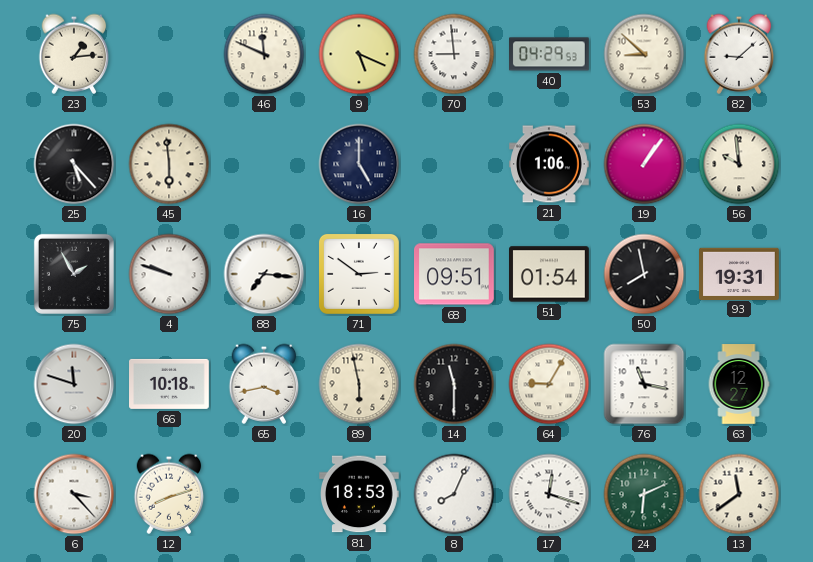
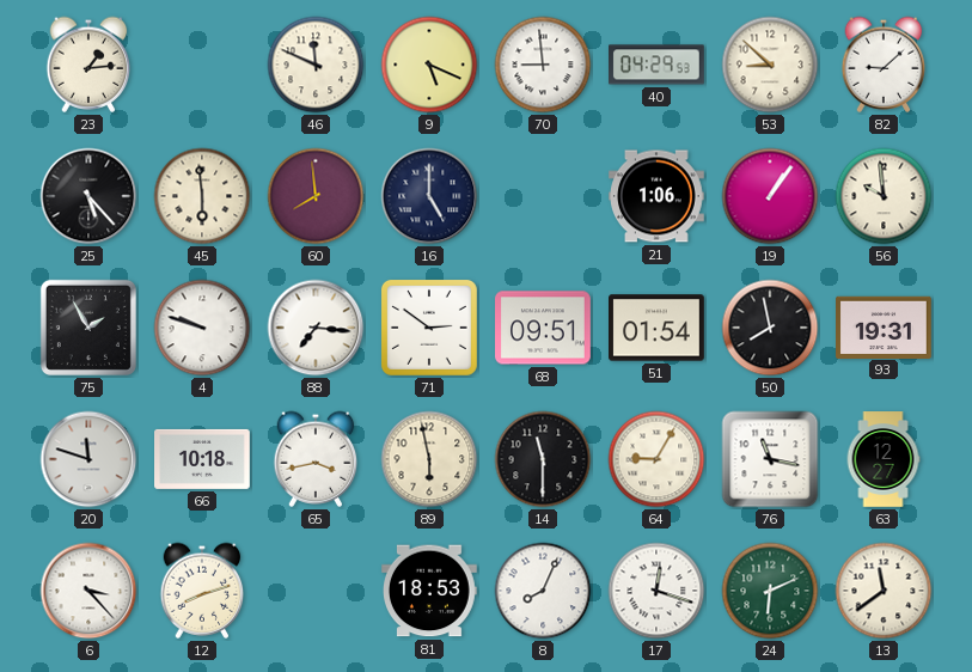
60: none -> 7:59
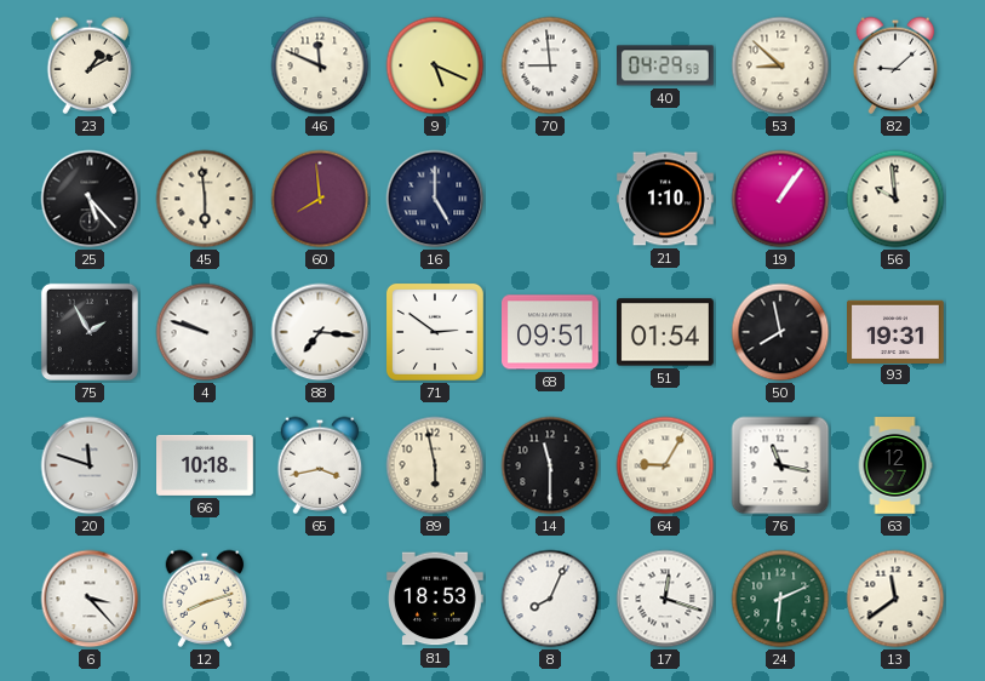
23: 1:14 -> 1:10
21: 1:06 -> 1:10
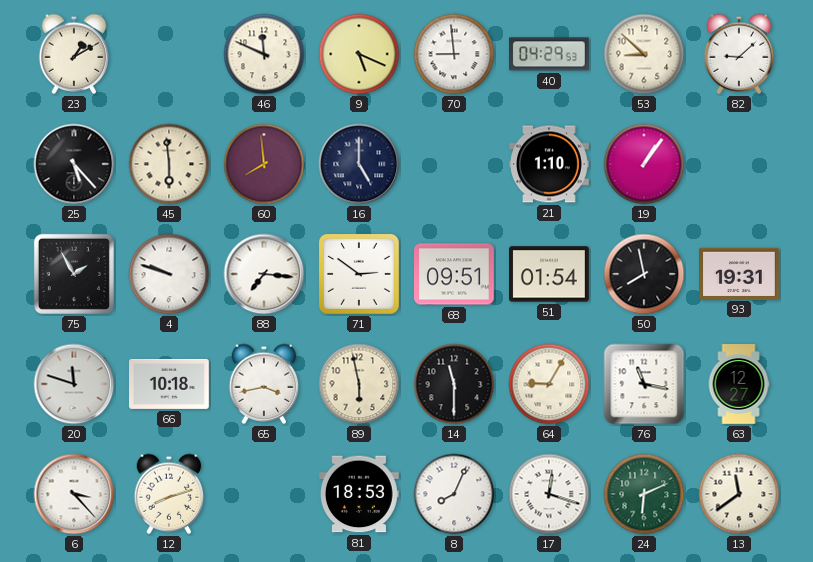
56: 9:59 -> none
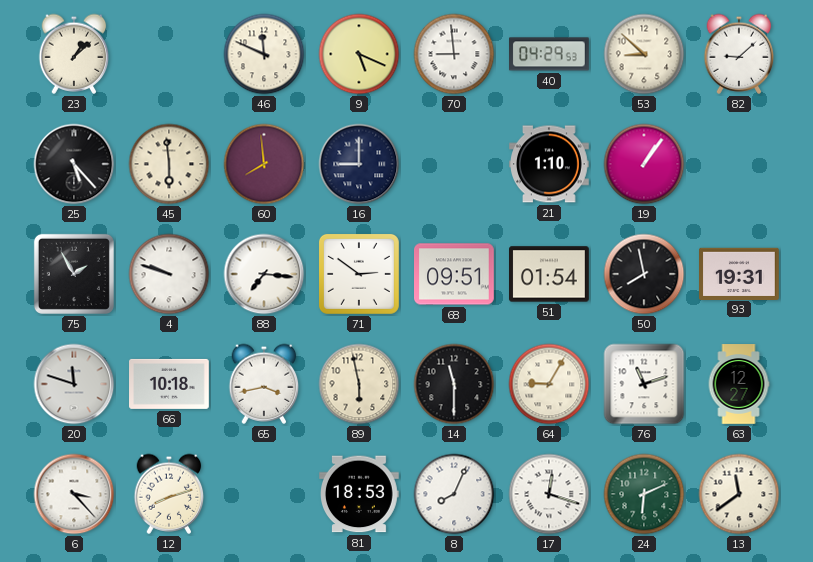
23: 1:10 -> 1:08
16: 5:00 -> 9:00
76: 11:17 -> 11:12
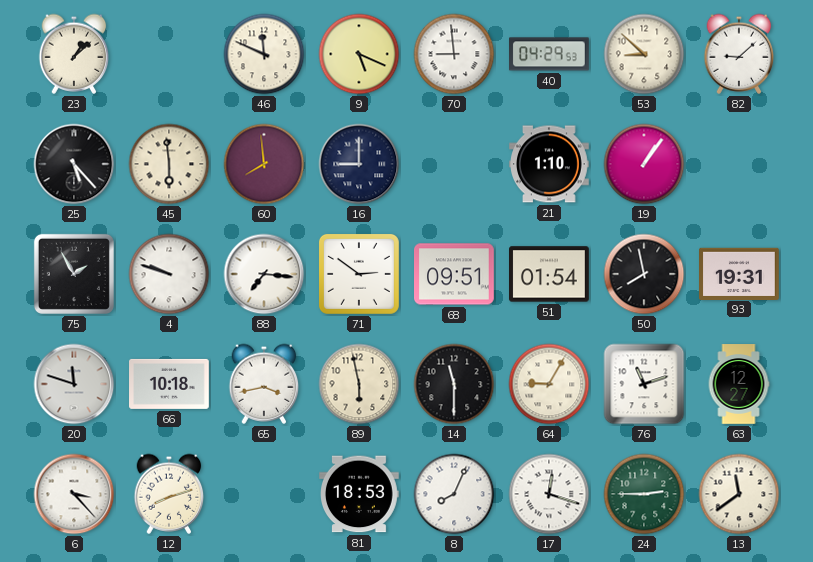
24: 6:11 -> 2:45
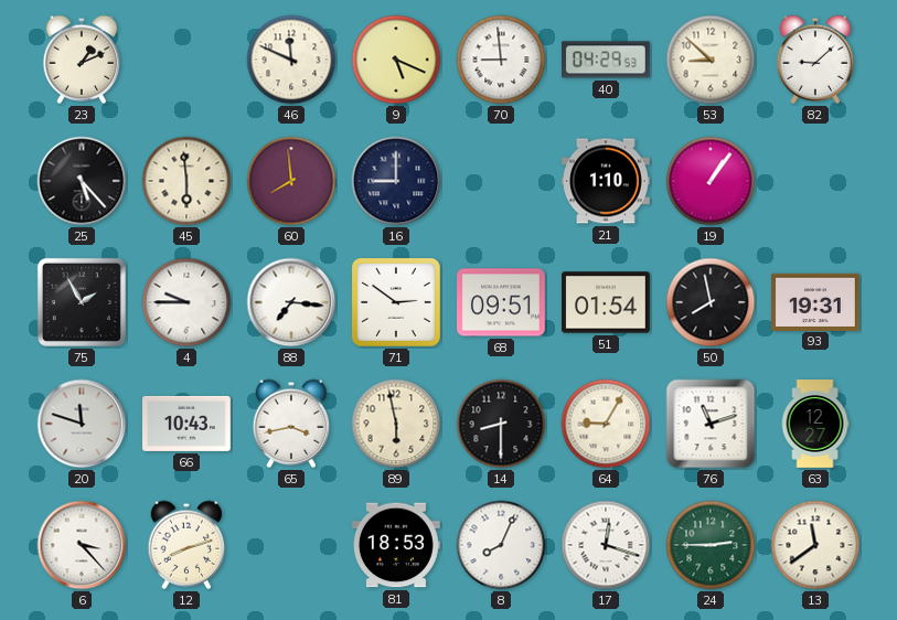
23: 1:08 -> 1:11
4: 9:48 -> 9:45
66: 10:18 -> 10:43
14: 11:30 -> 8:30
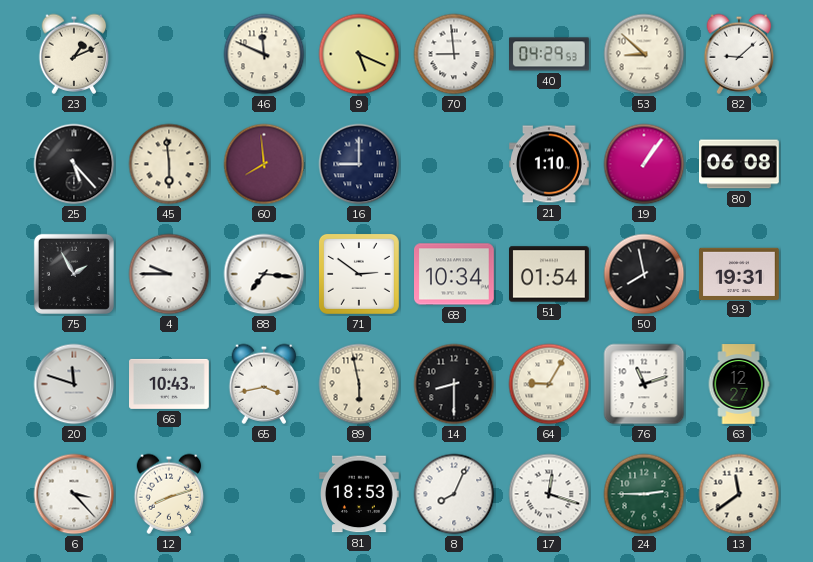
80: none -> 06:08
68: 09:51 -> 10:34
